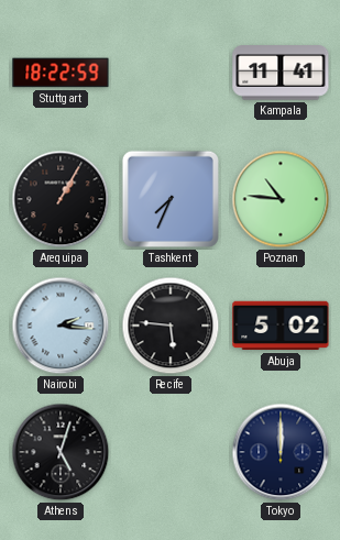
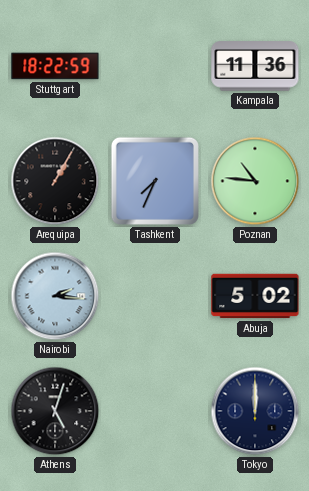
Kampala: 11:41 -> 11:36
Recife: 5:46 -> none
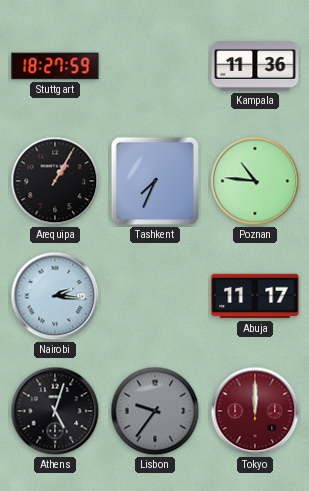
Stuttgart: 18:22 -> 18:27
Abuja: 5:02 -> 11:17
Lisbon: none -> 9:36
Tokyo dial: navy -> burgundy
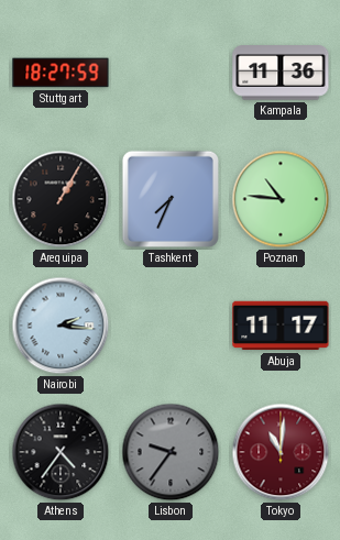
Athens: 5:03 -> 4:36
Tokyo: 12:00 -> 11:01
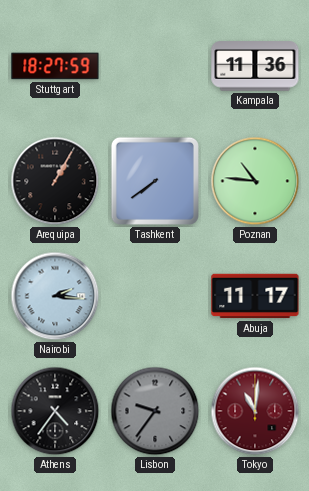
Tashkent: 7:34 -> 7:39
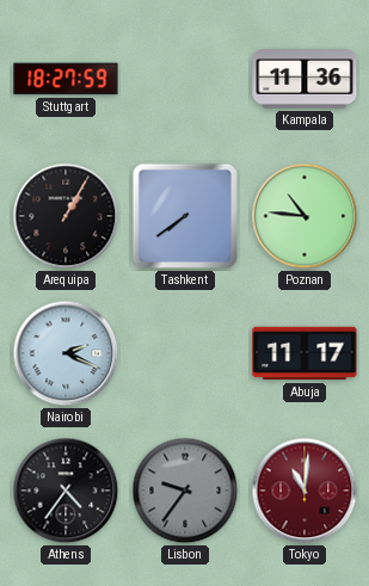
Nairobi: 2:16 -> 2:19
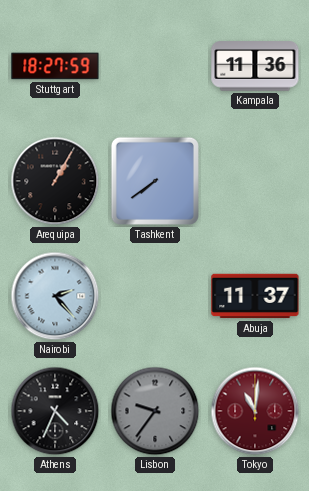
Poznan: 10:46 -> none
Nairobi: 2:19 -> 2:23
Abuja: 11:17 -> 11:37
Athens: 4:36 -> 4:34
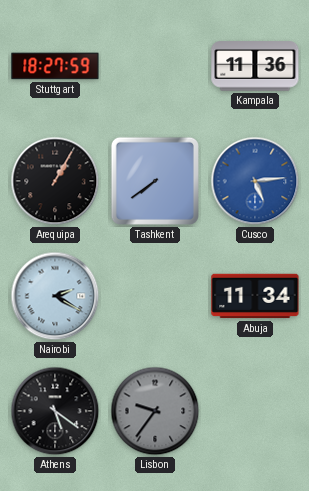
Cusco: none -> 5:14
Nairobi: 2:23 -> 2:20
Abuja: 11:37 -> 11:34
Athens: 4:34 -> 5:21
Tokyo: 11:01 -> none
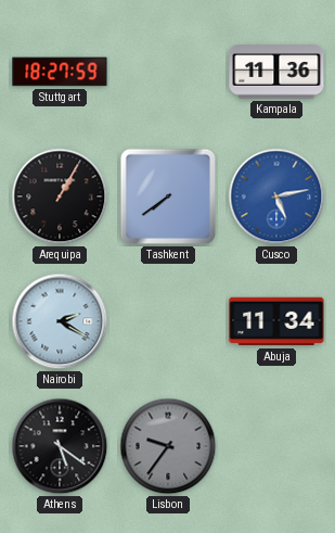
Cusco: 5:14 -> 5:13
